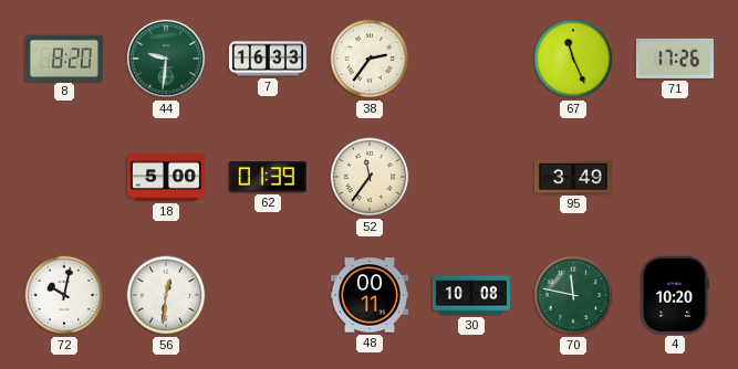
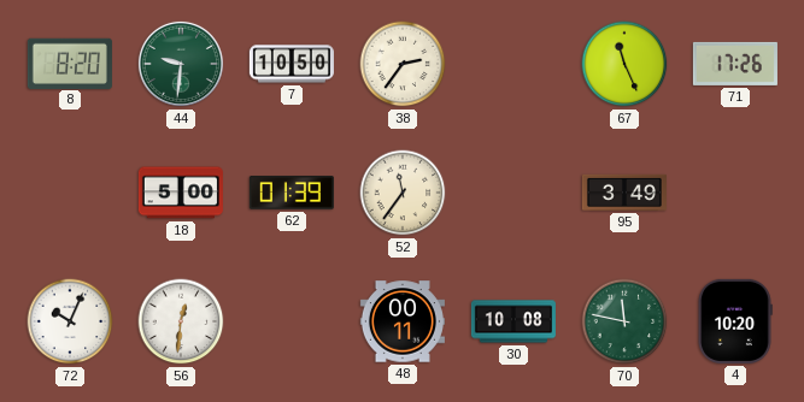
7: 16:33 -> 10:50
72: 10:02 -> 10:04
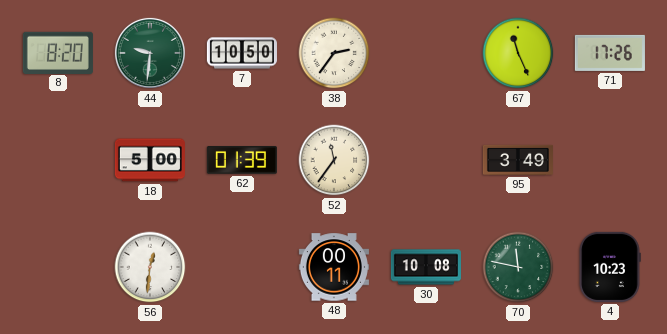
72: 10:04 -> none
4: 10:20 -> 10:23
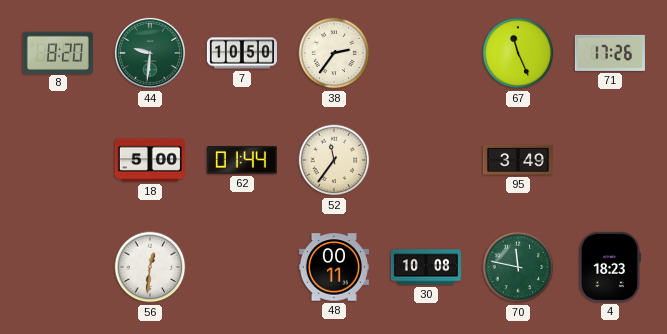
62: 01:39 -> 01:44
4: 10:23 -> 18:23
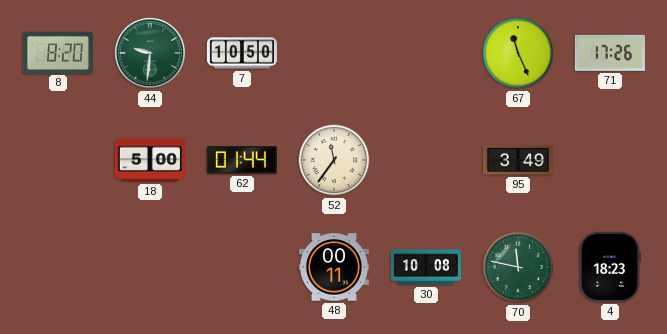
38: 2:36 -> none
56: 12:31 -> none
